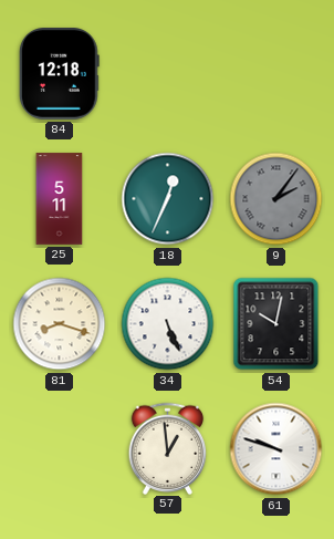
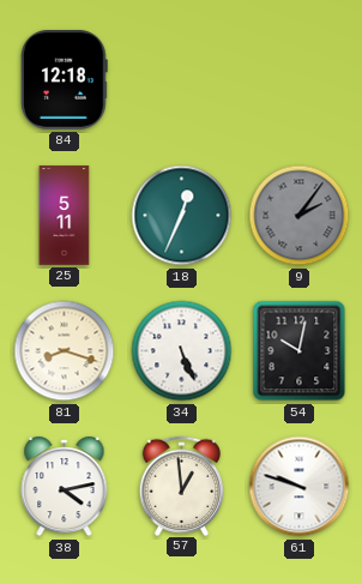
38: none -> 4:13
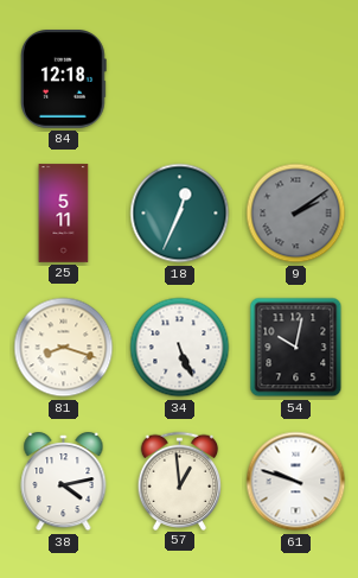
9: 2:06 -> 2:09
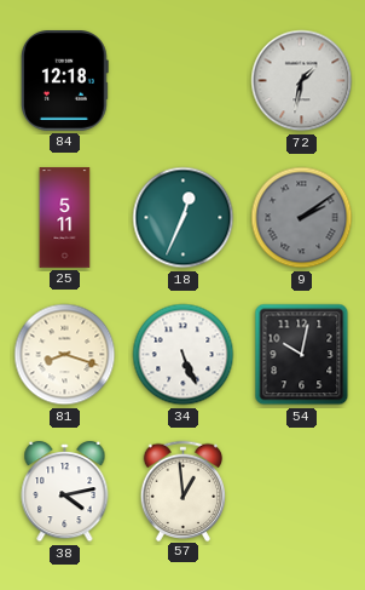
72: none -> 1:32
61: 9:48 -> none
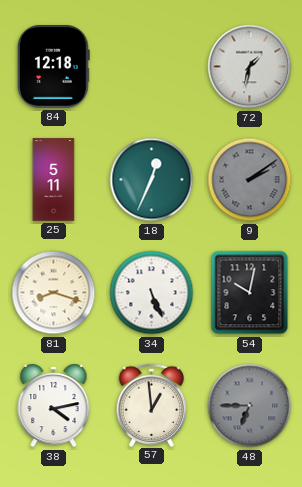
48: none -> 6:45
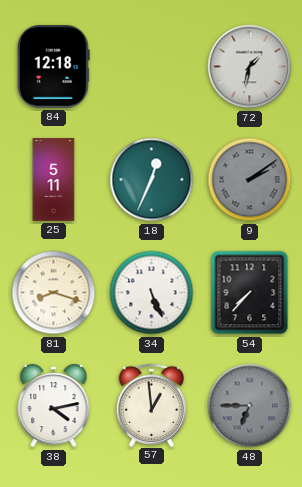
54: 10:02 -> 7:37
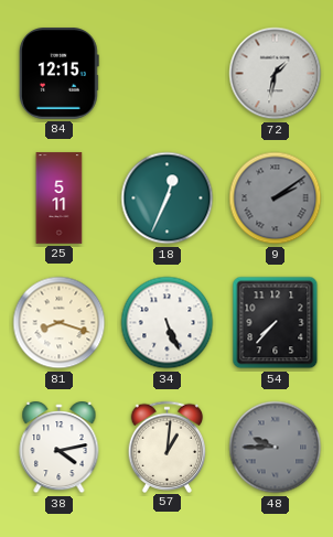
84: 12:18 -> 12:15
57: 12:59 -> 1:01
48: 6:45 -> 9:45
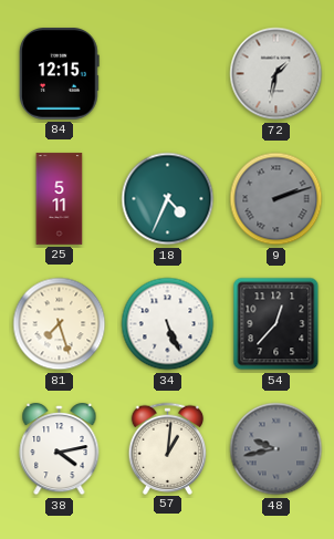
18: 12:34 -> 4:34
9: 2:09 -> 2:12
81: 8:18 -> 7:27
54: 7:37 -> 12:37
48: 9:45 -> 9:43
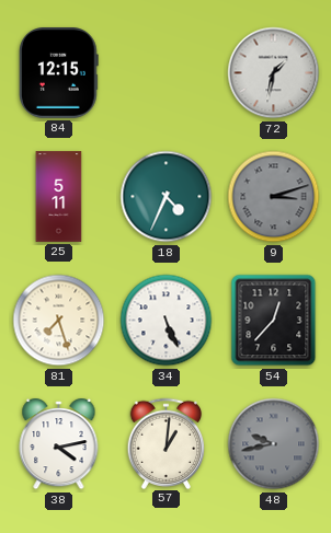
9: 2:12 -> 3:12
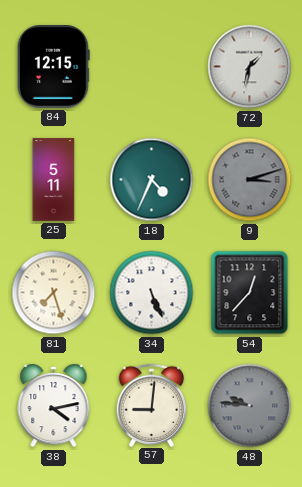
57: 1:01 -> 9:01
48: 9:43 -> 9:46
